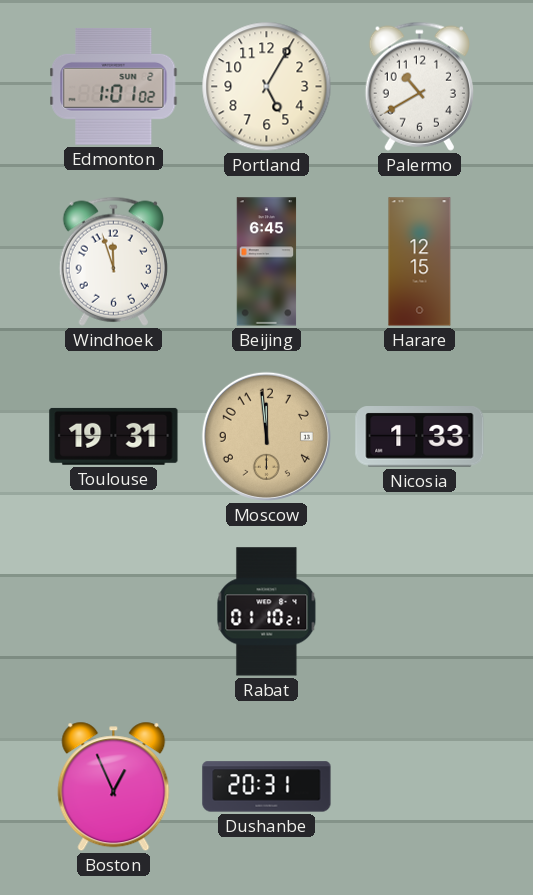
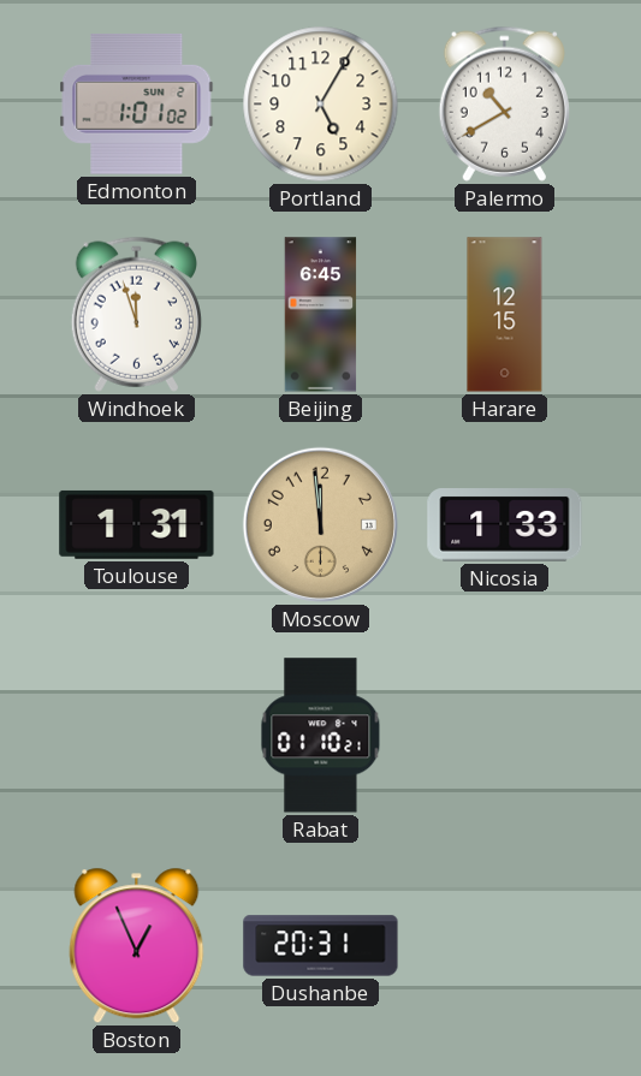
Toulouse: 19:31 -> 1:31
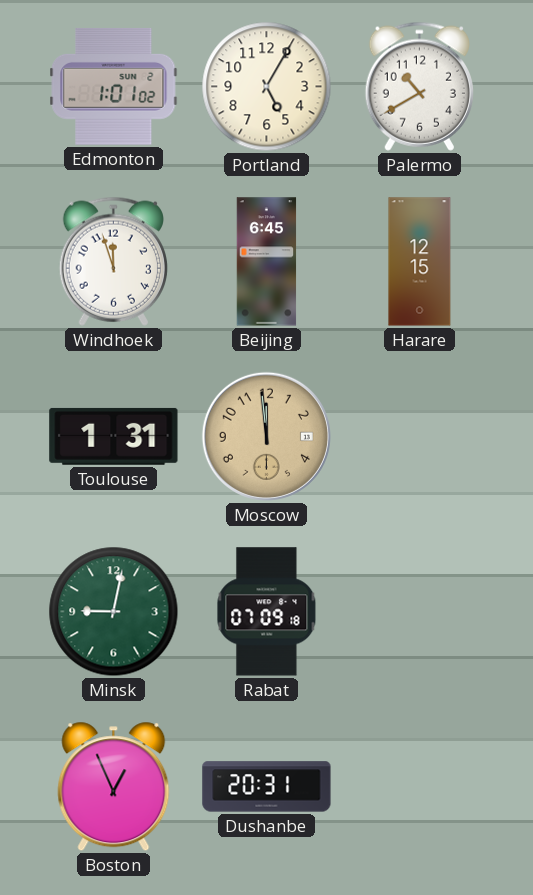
Nicosia: 1:33 -> none
Minsk: none -> 9:02
Rabat: 01:10 -> 07:09
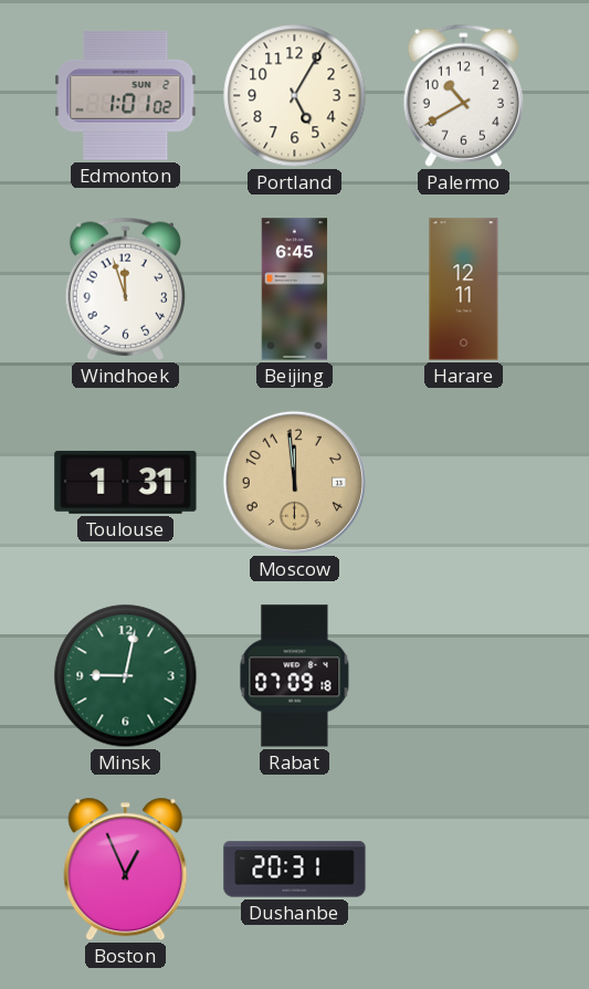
Harare: 12:15 -> 12:11
